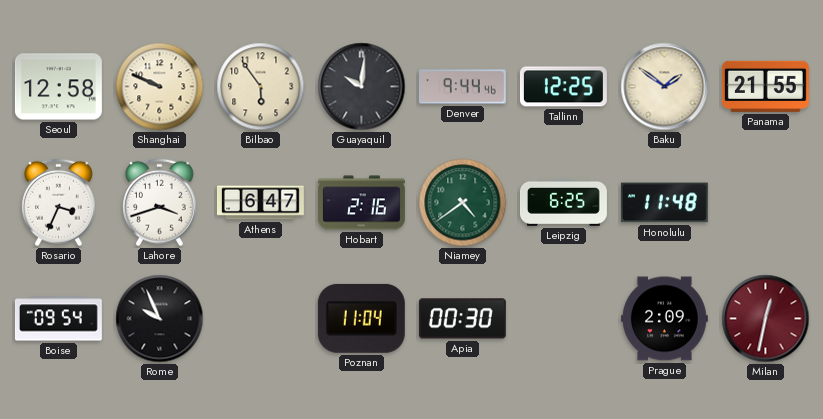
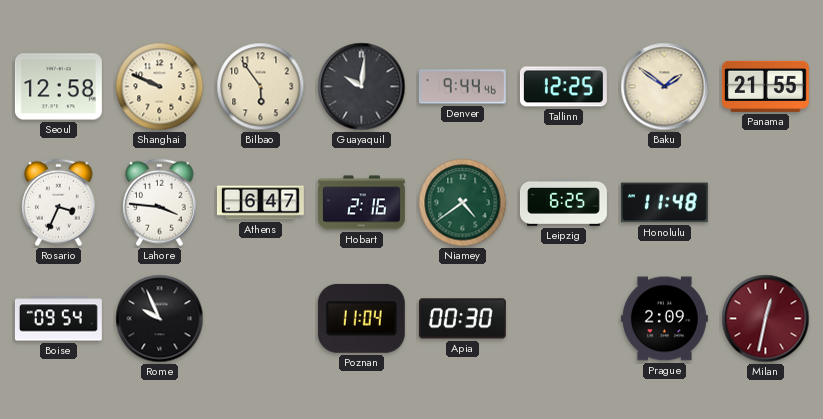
Lahore: 3:42 -> 3:46
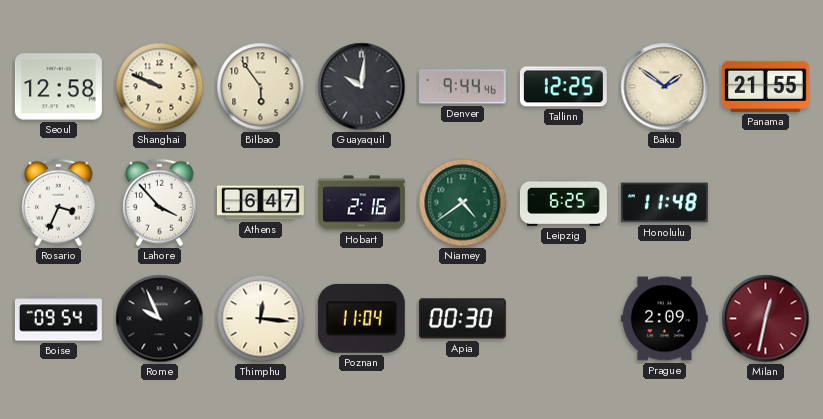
Lahore: 3:46 -> 3:53
Thimphu: none -> 12:16
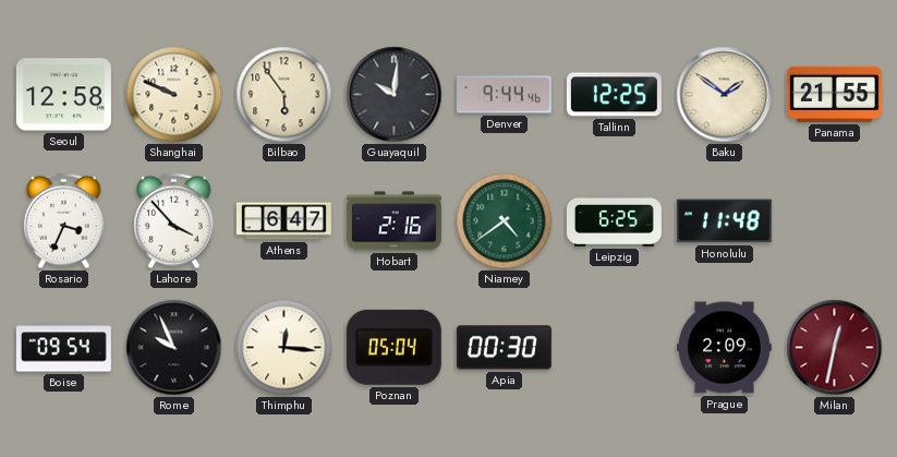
Poznan: 11:04 -> 05:04
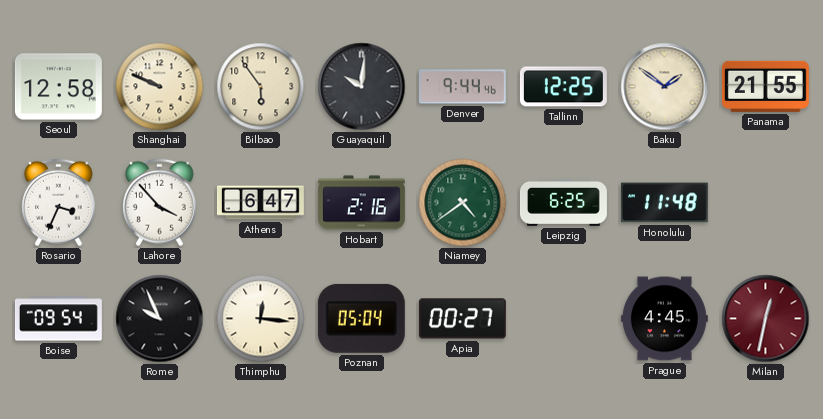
Apia: 00:30 -> 00:27
Prague: 2:09 -> 4:45
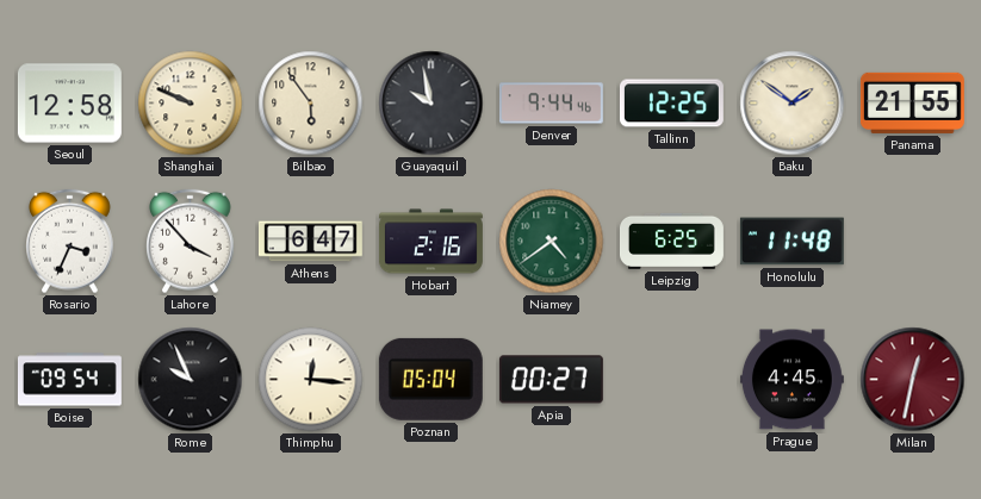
Guayaquil: 10:01 -> 9:58
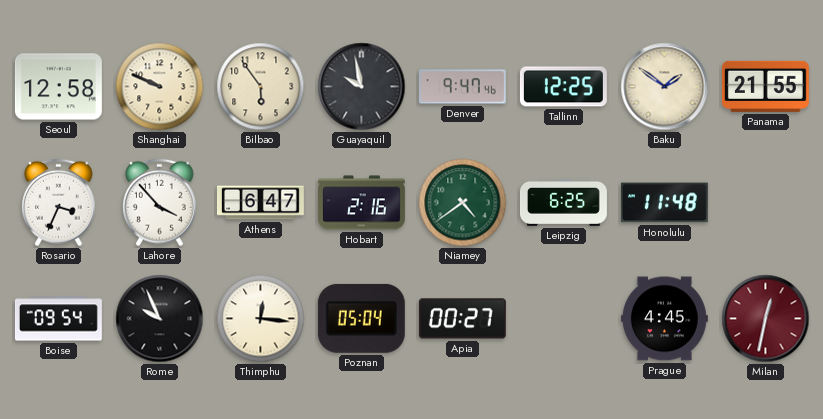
Denver: 9:44 -> 9:47
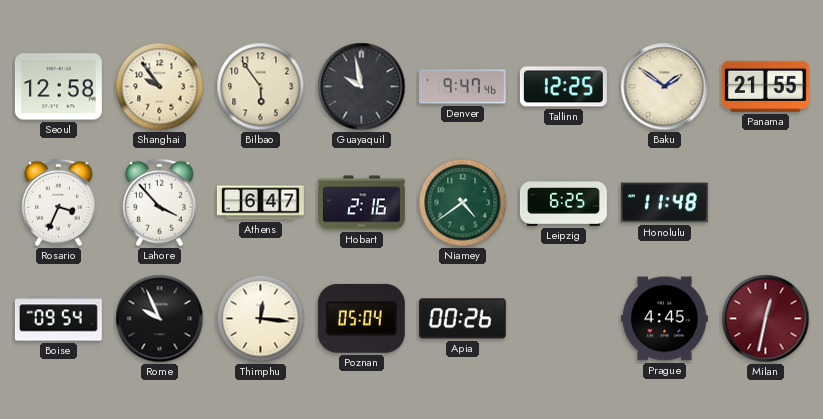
Shanghai: 9:49 -> 9:54
Apia: 00:27 -> 00:26
